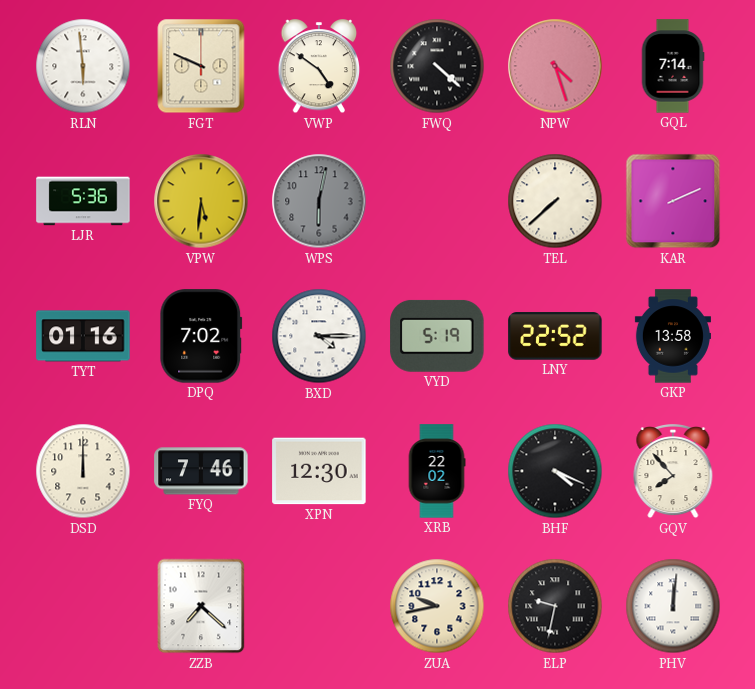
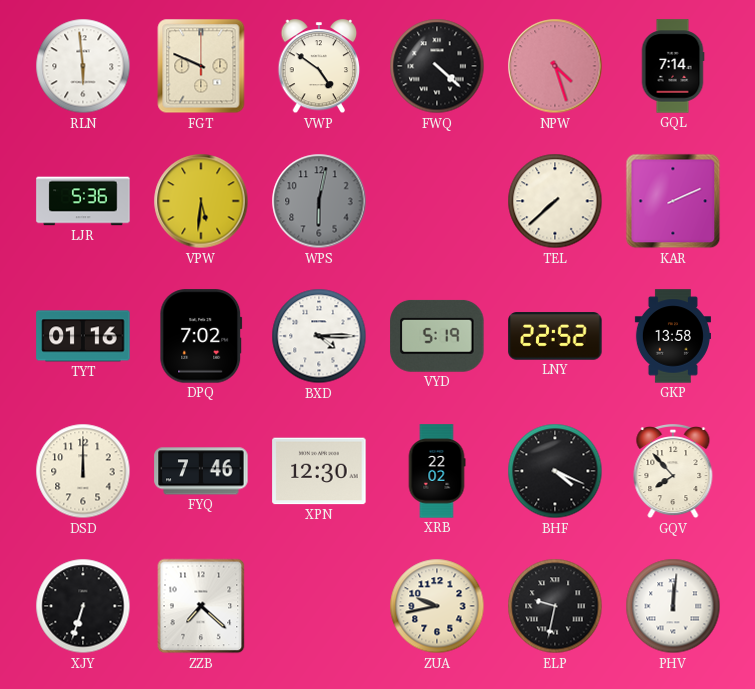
XJY: none -> 6:33
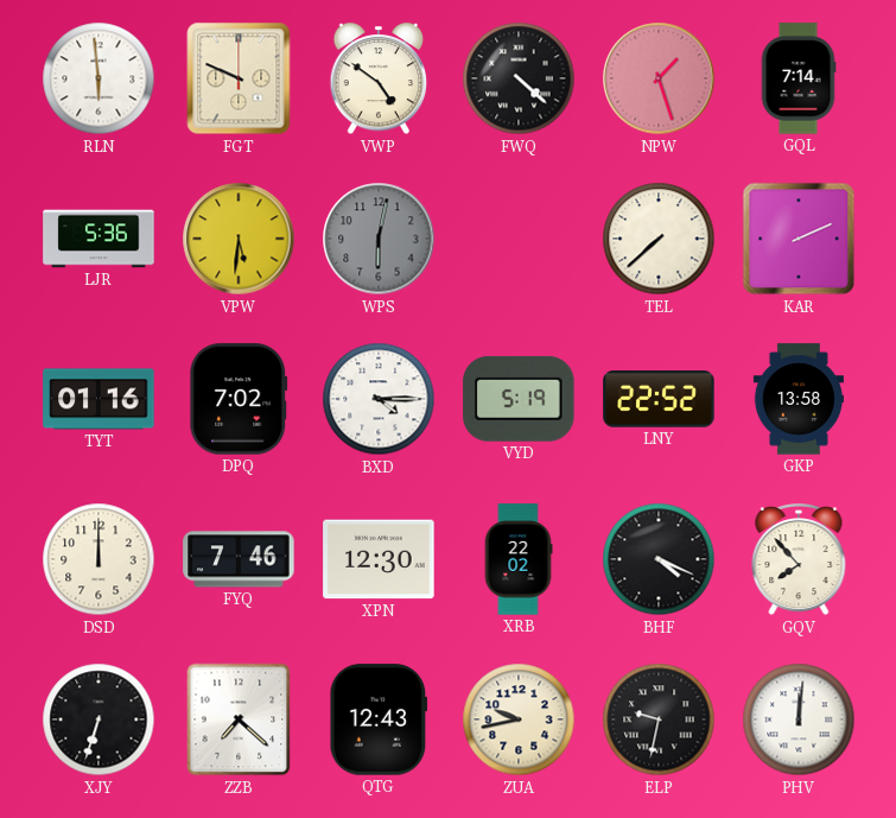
NPW: 4:27 -> 1:27
QTG: none -> 12:43
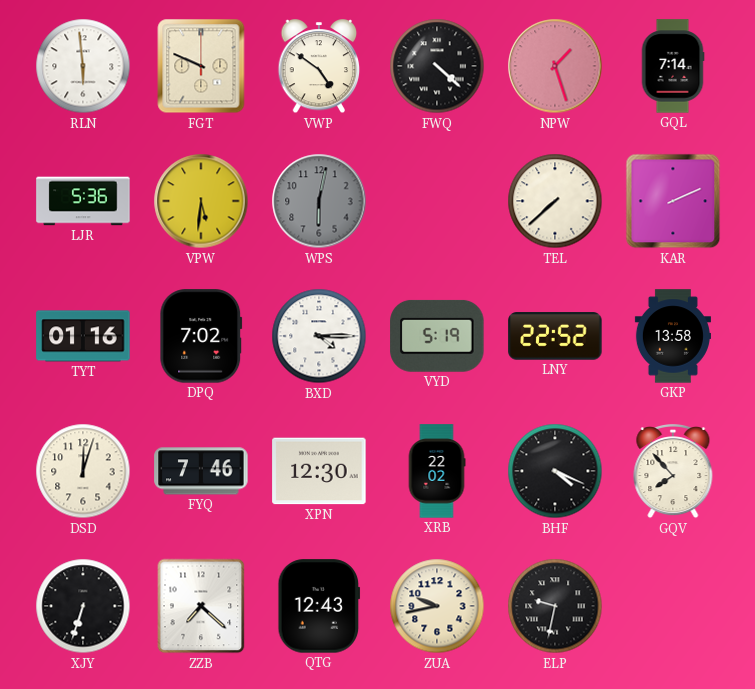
DSD: 12:00 -> 12:03
PHV: 12:01 -> none
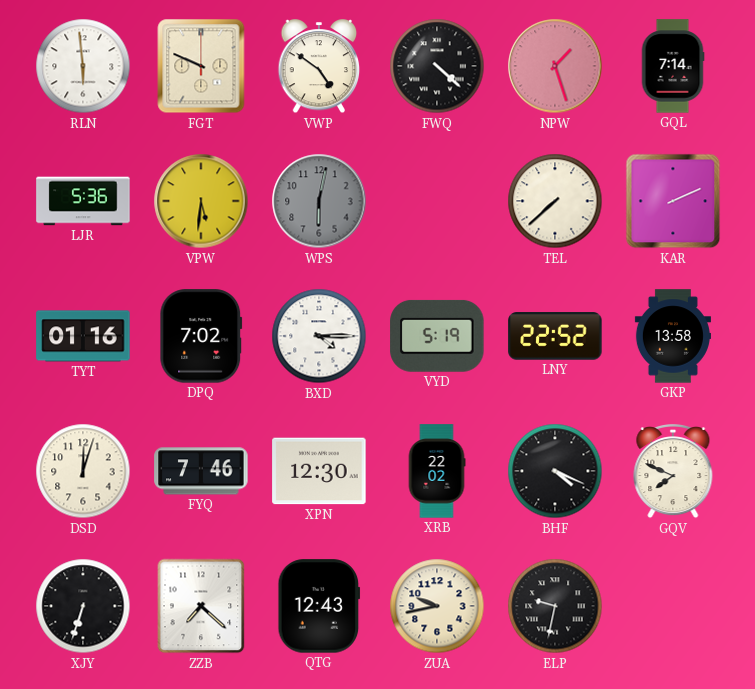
GQV: 7:53 -> 7:49
